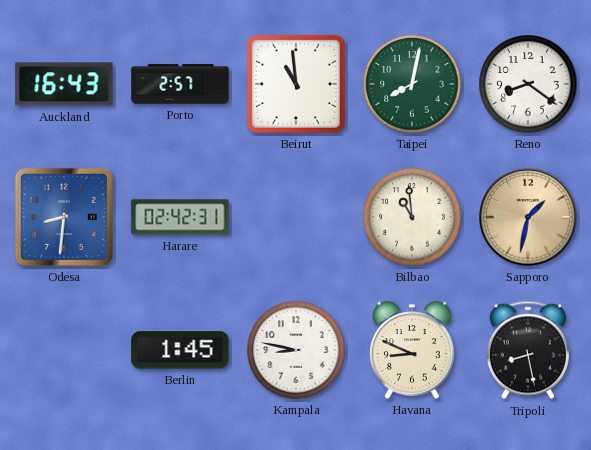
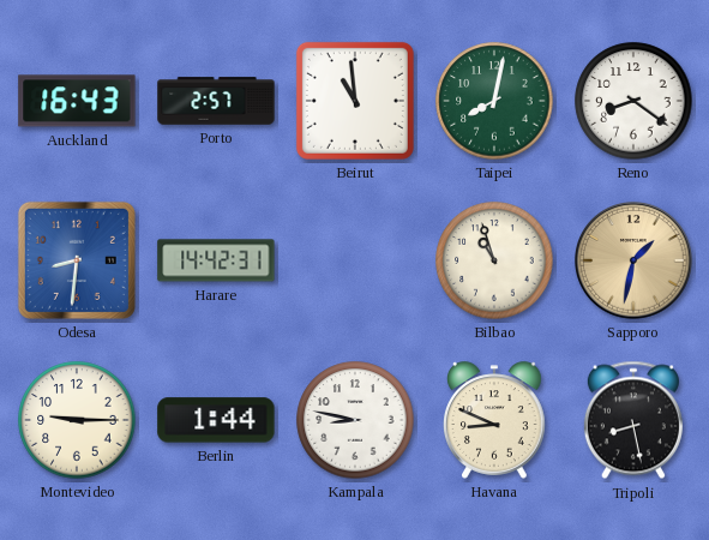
Harare: 02:42 -> 14:42
Bilbao: 10:59 -> 10:57
Montevideo: none -> 9:15
Berlin: 1:45 -> 1:44
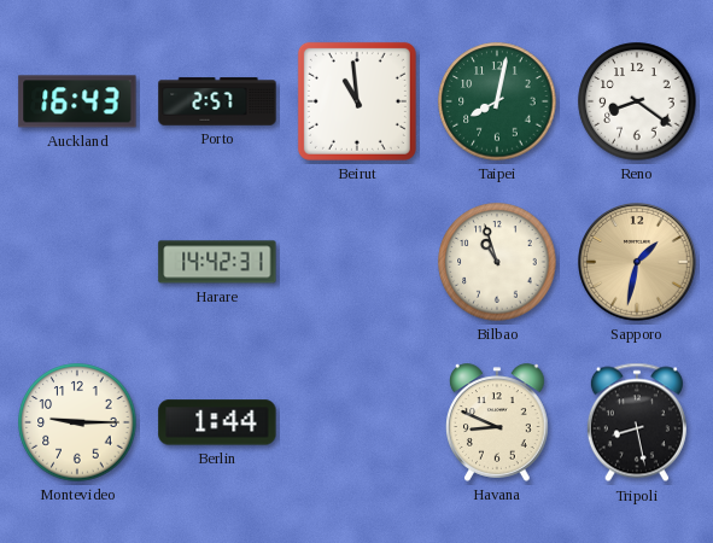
Odesa: 8:31 -> none
Kampala: 8:47 -> none
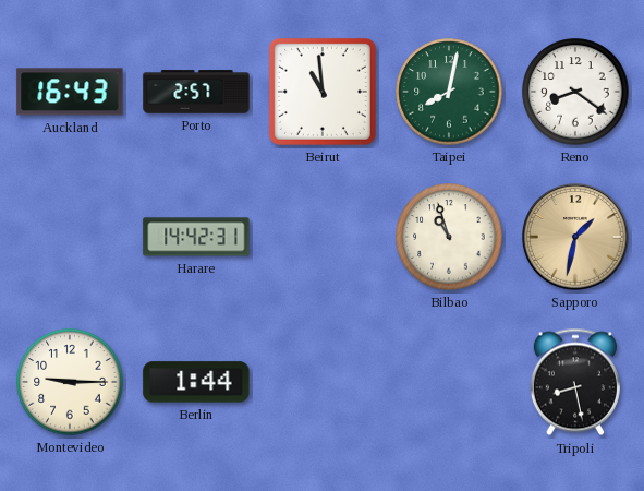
Havana: 8:49 -> none
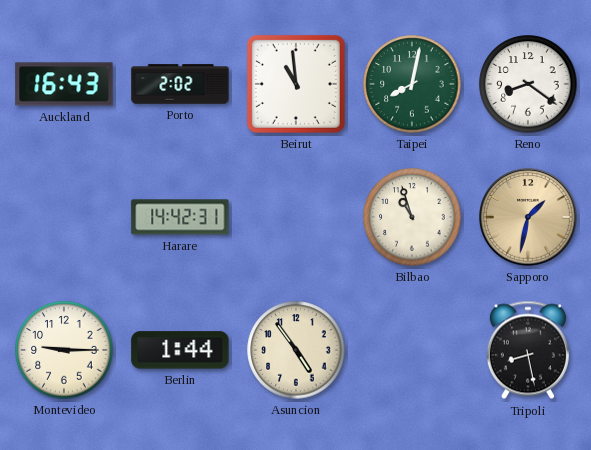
Porto: 2:57 -> 2:02
Asuncion: none -> 4:54
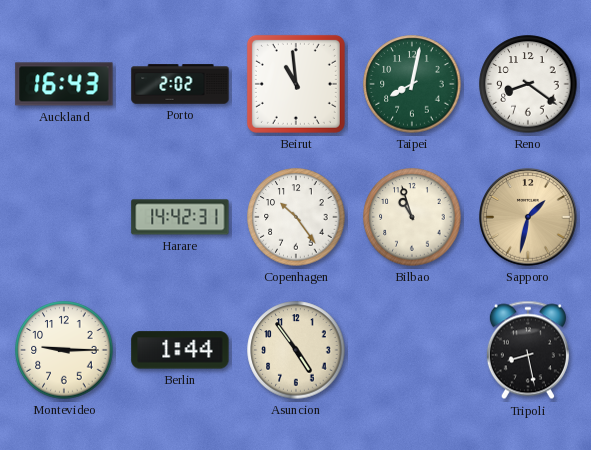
Copenhagen: none -> 10:24
